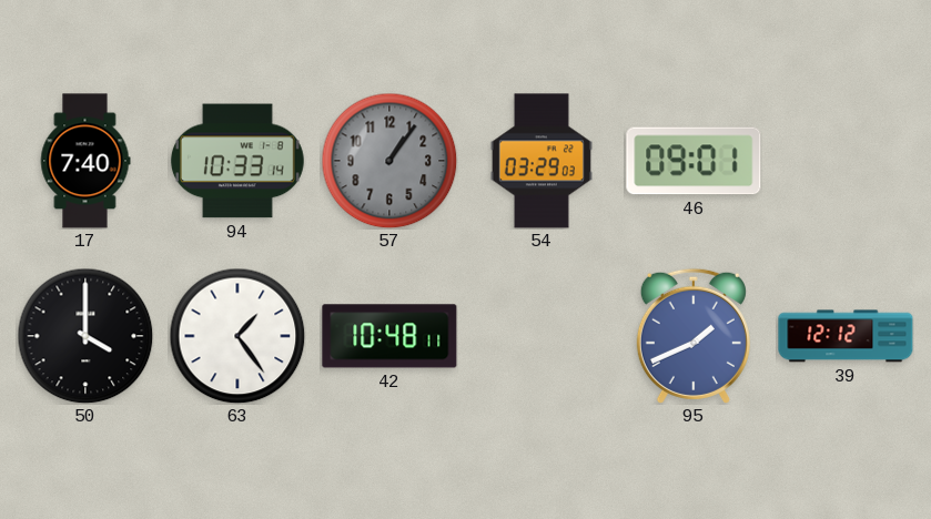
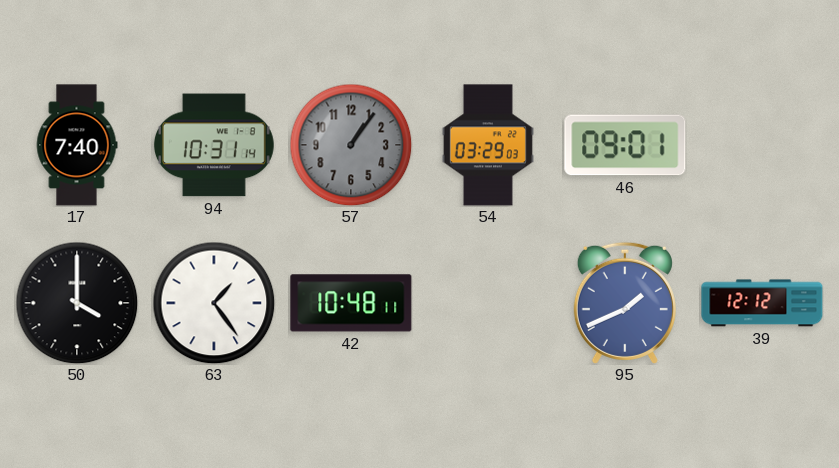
94: 10:33 -> 10:31
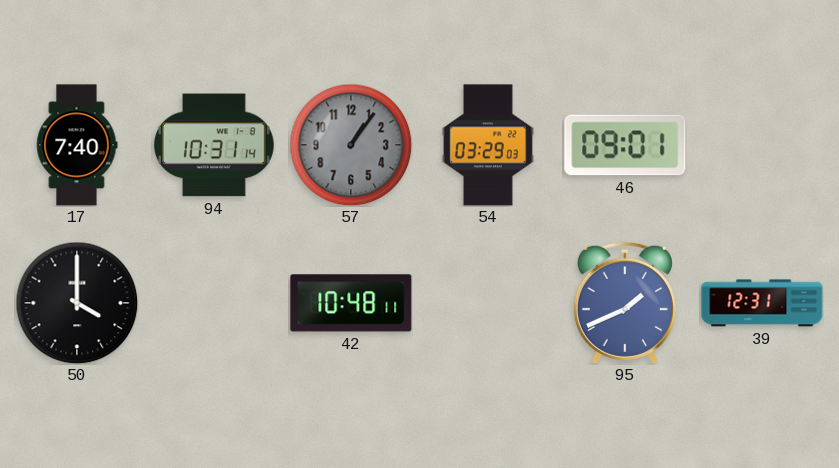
63: 1:24 -> none
39: 12:12 -> 12:31
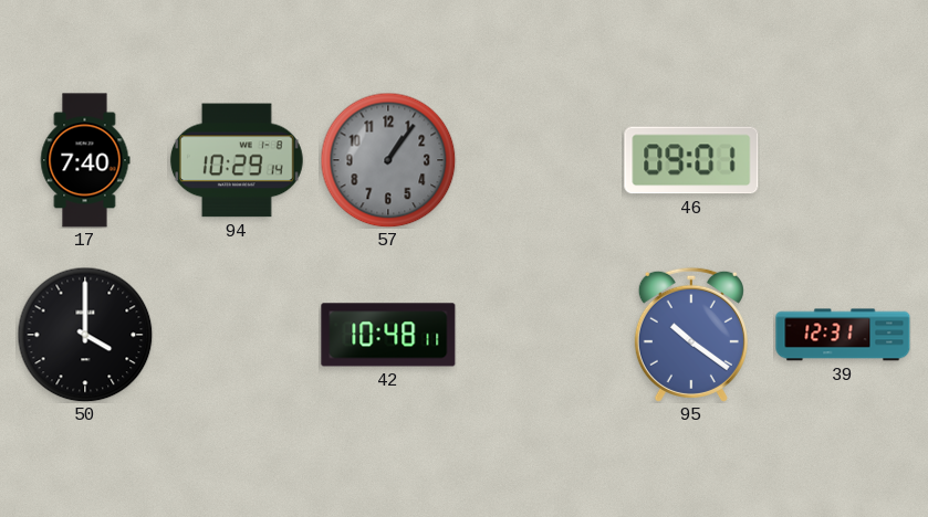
94: 10:31 -> 10:29
54: 03:29 -> none
95: 1:41 -> 10:21
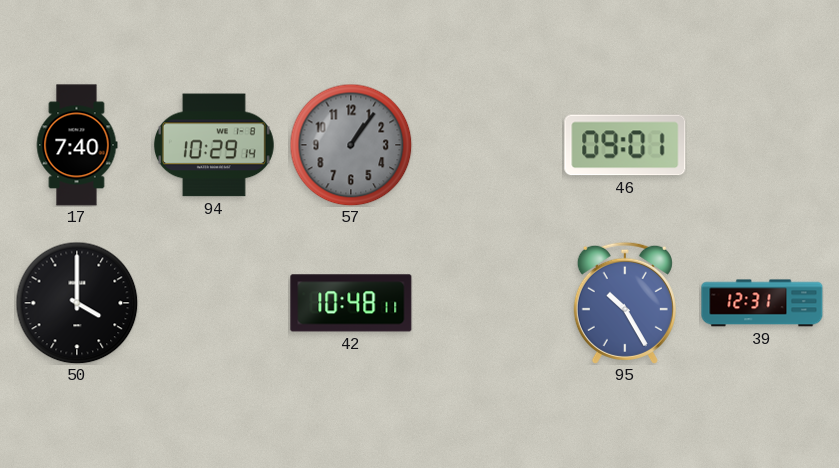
95: 10:21 -> 10:25
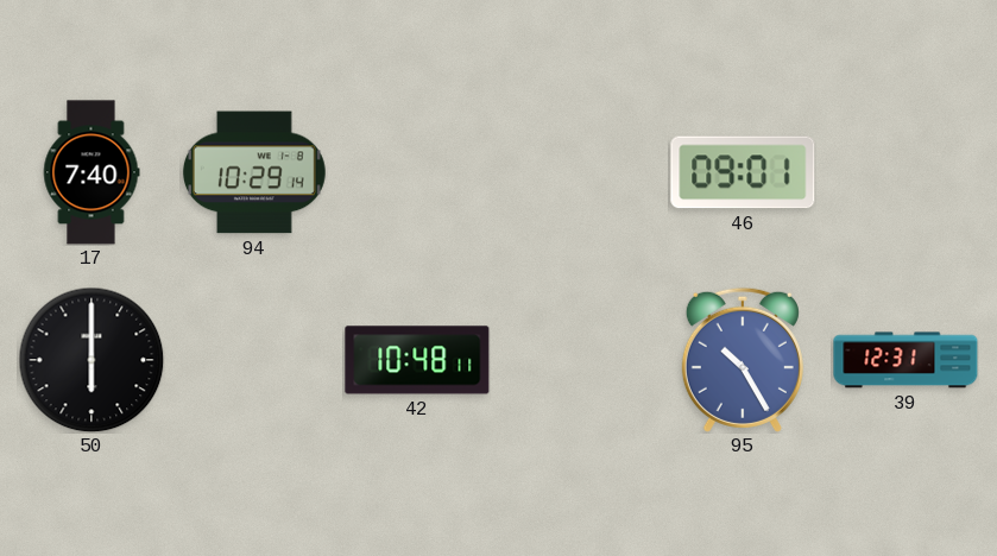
57: 1:06 -> none
50: 4:00 -> 6:00
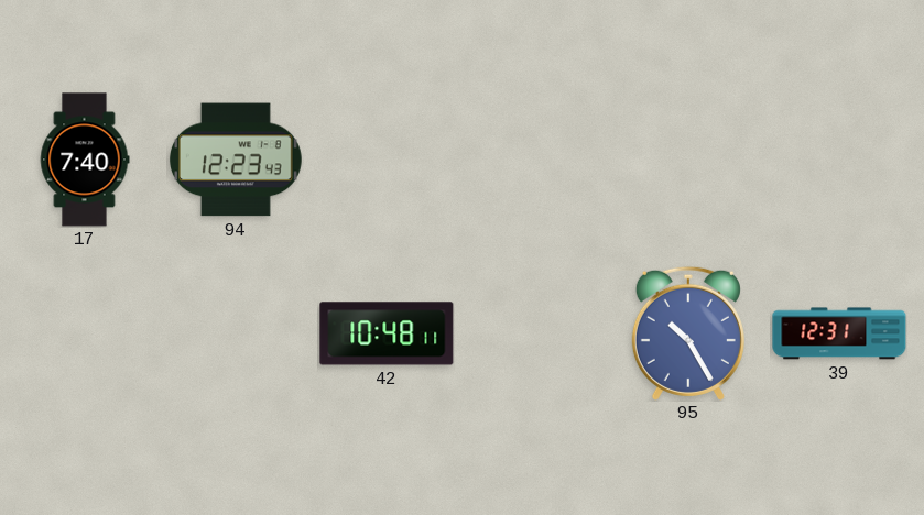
94: 10:29 -> 12:23
46: 09:01 -> none
50: 6:00 -> none
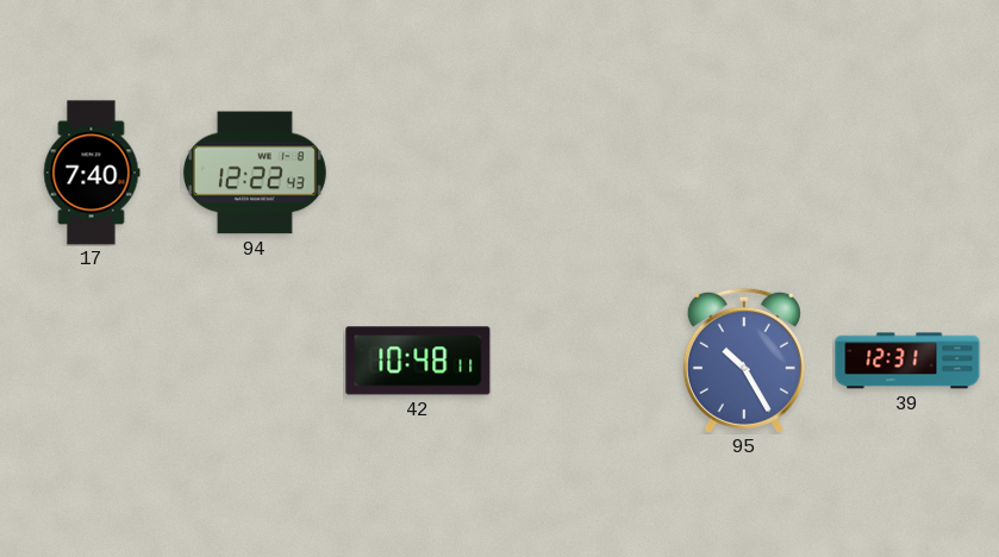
94: 12:23 -> 12:22
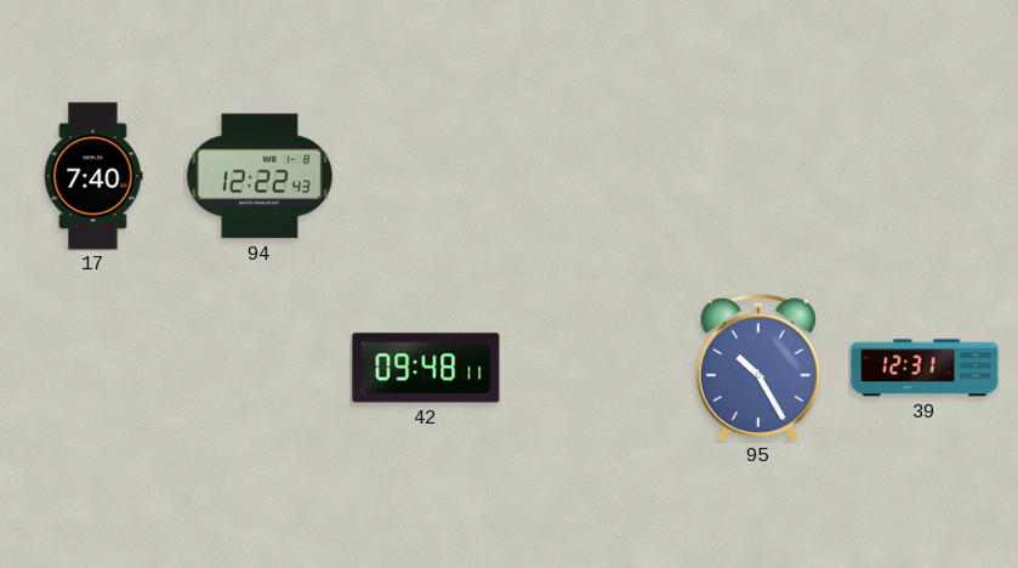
42: 10:48 -> 09:48
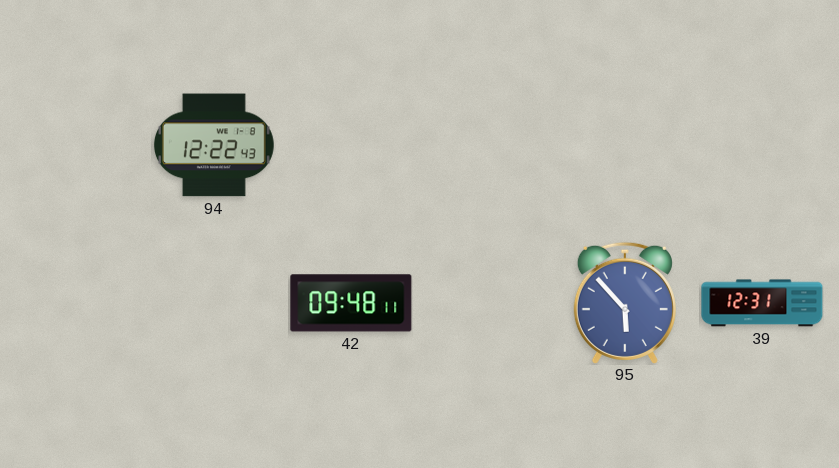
17: 7:40 -> none
95: 10:25 -> 5:53
